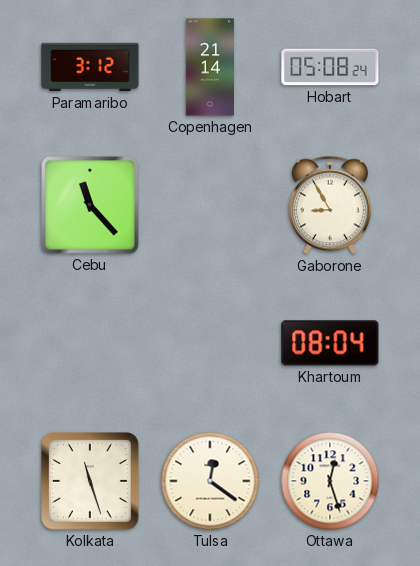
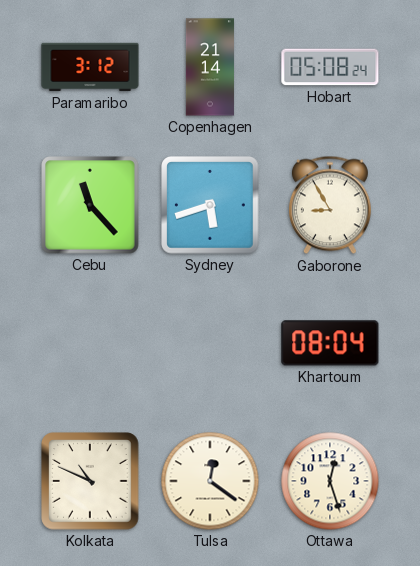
Sydney: none -> 5:42
Kolkata: 11:27 -> 10:49
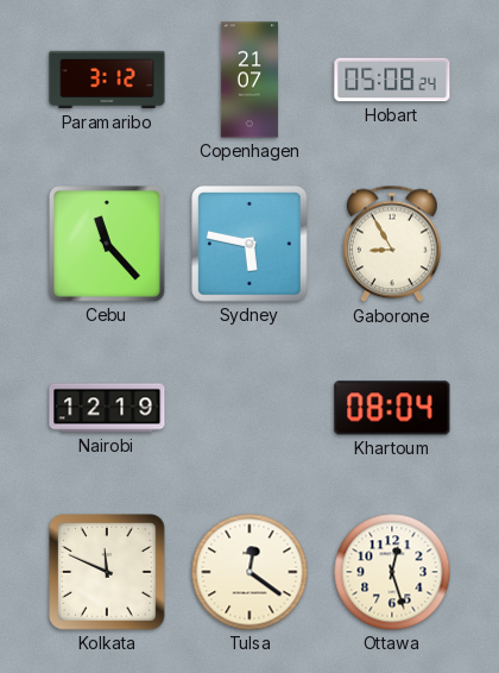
Copenhagen: 21:14 -> 21:07
Sydney: 5:42 -> 5:47
Nairobi: none -> 12:19
Kolkata: 10:49 -> 11:49
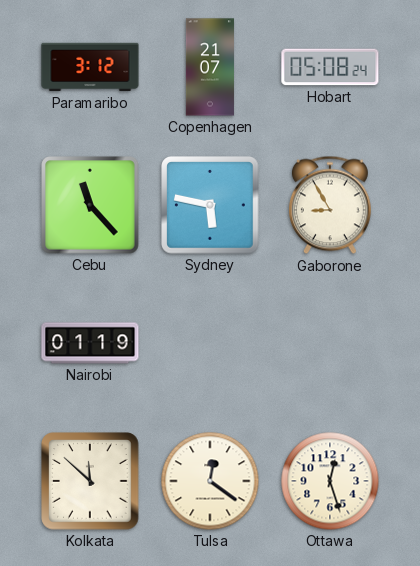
Nairobi: 12:19 -> 01:19
Khartoum: 08:04 -> none
Kolkata: 11:49 -> 11:52
